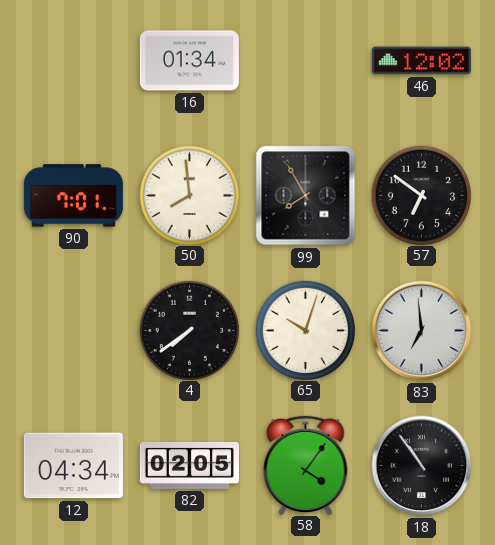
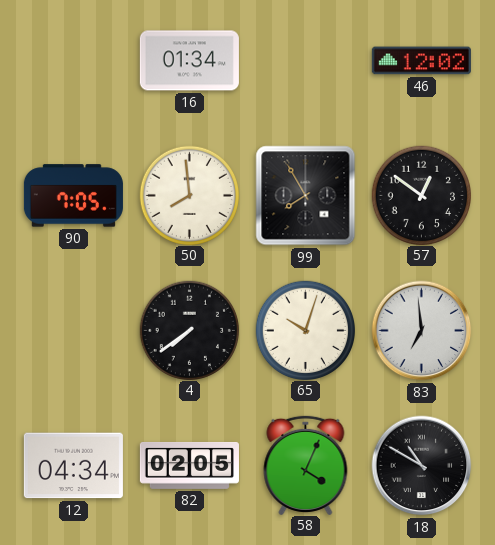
90: 7:01 -> 7:05
57: 6:51 -> 12:51
58: 4:06 -> 4:04
18: 10:54 -> 10:50
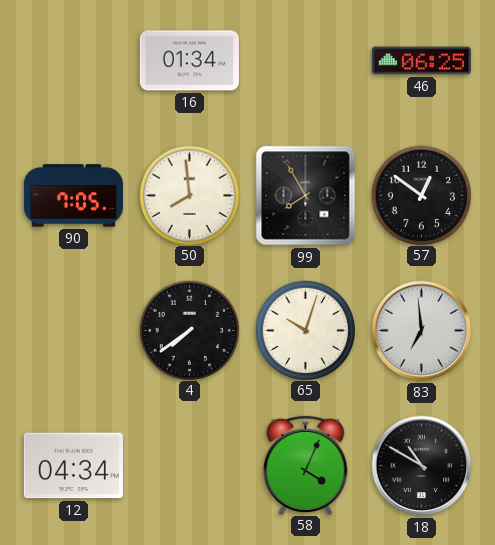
46: 12:02 -> 06:25
82: 02:05 -> none
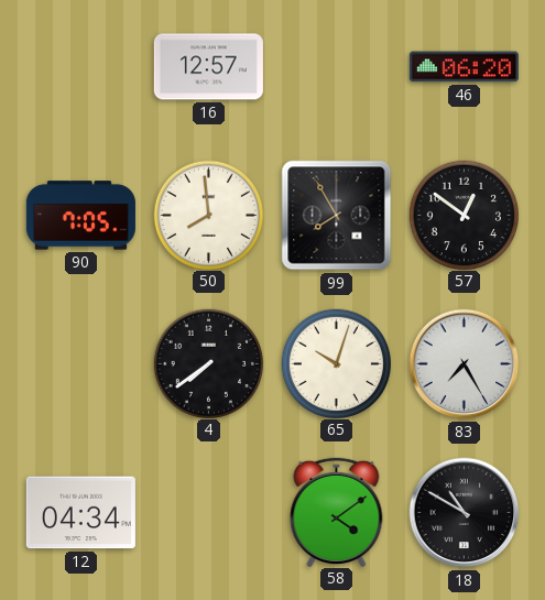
16: 01:34 -> 12:57
46: 06:25 -> 06:20
83: 6:59 -> 7:25
58: 4:04 -> 4:09
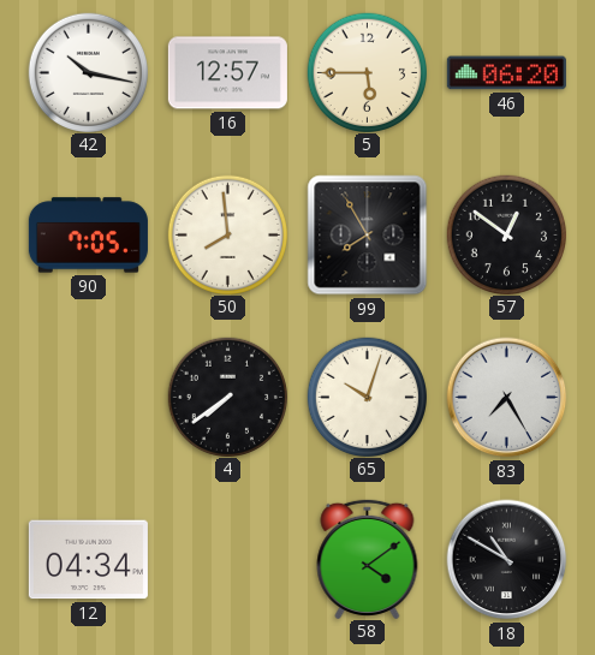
42: none -> 10:17
5: none -> 5:45
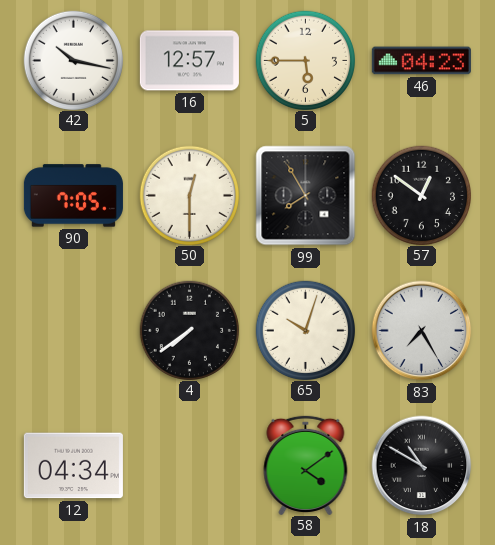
46: 06:20 -> 04:23
50: 7:59 -> 12:30
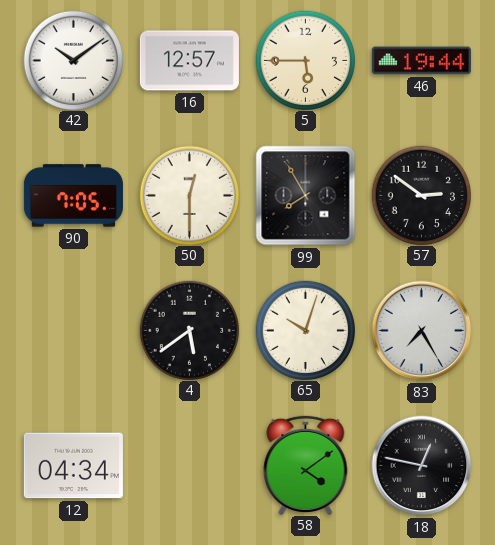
42: 10:17 -> 10:09
46: 04:23 -> 19:44
57: 12:51 -> 2:51
4: 7:39 -> 5:39
18: 10:50 -> 12:47
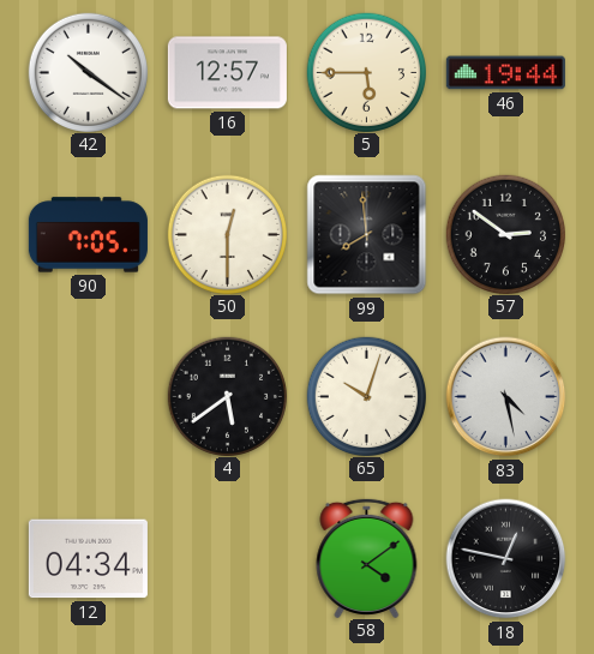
42: 10:09 -> 10:21
99: 7:55 -> 7:59
83: 7:25 -> 4:28
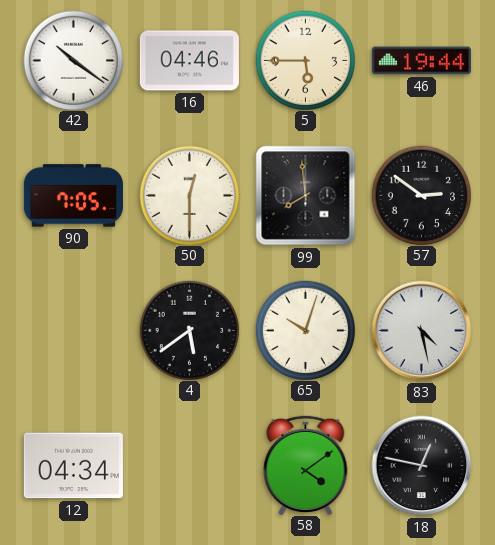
16: 12:57 -> 04:46
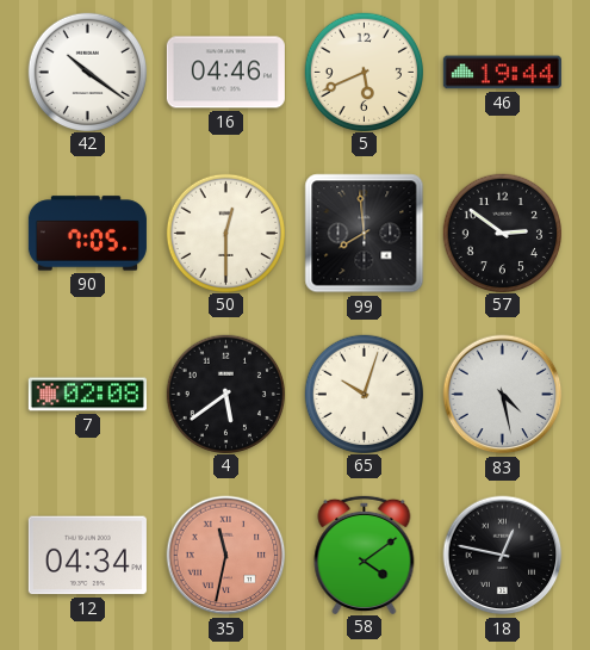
5: 5:45 -> 5:41
7: none -> 02:08
35: none -> 11:32
